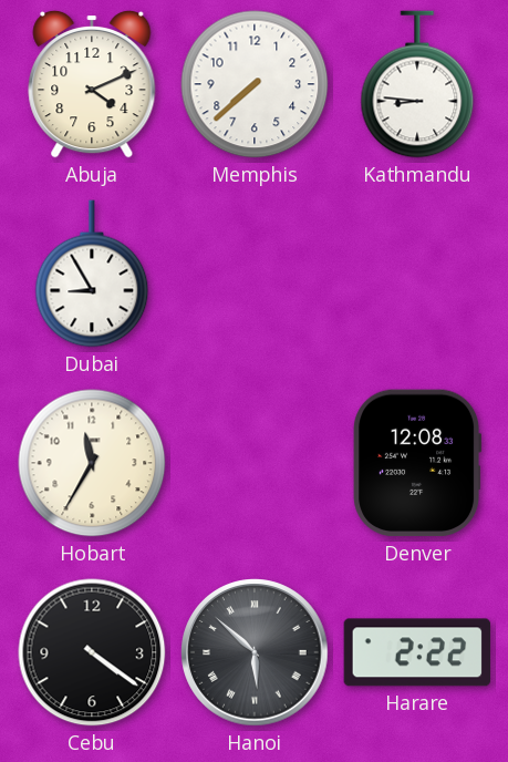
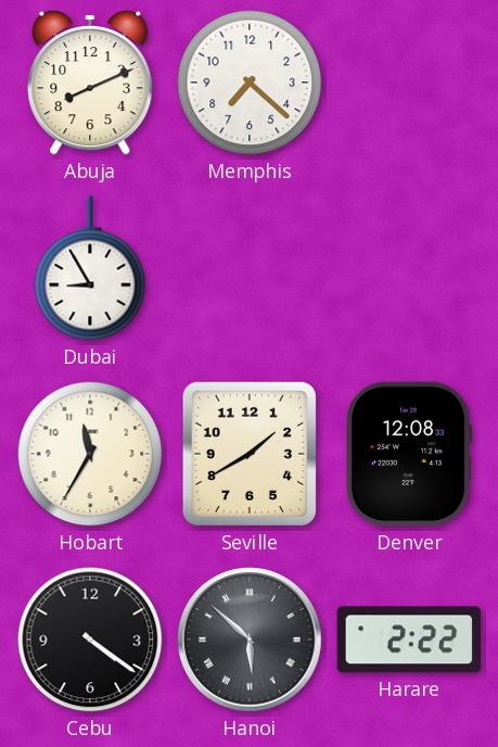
Abuja: 4:11 -> 8:11
Memphis: 7:38 -> 7:22
Kathmandu: 8:46 -> none
Seville: none -> 1:40
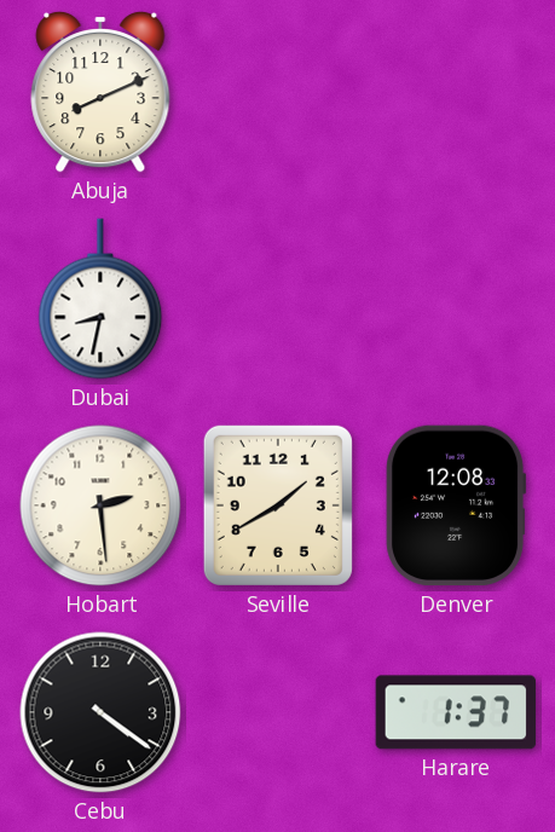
Memphis: 7:22 -> none
Dubai: 8:55 -> 8:32
Hobart: 11:35 -> 2:29
Hanoi: 5:52 -> none
Harare: 2:22 -> 1:37
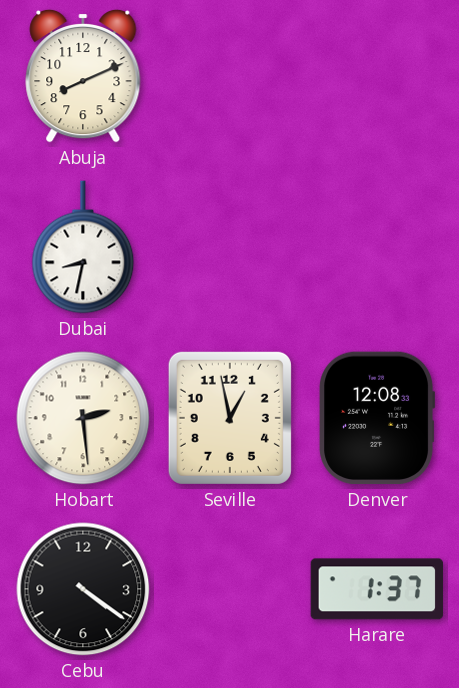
Seville: 1:40 -> 12:58
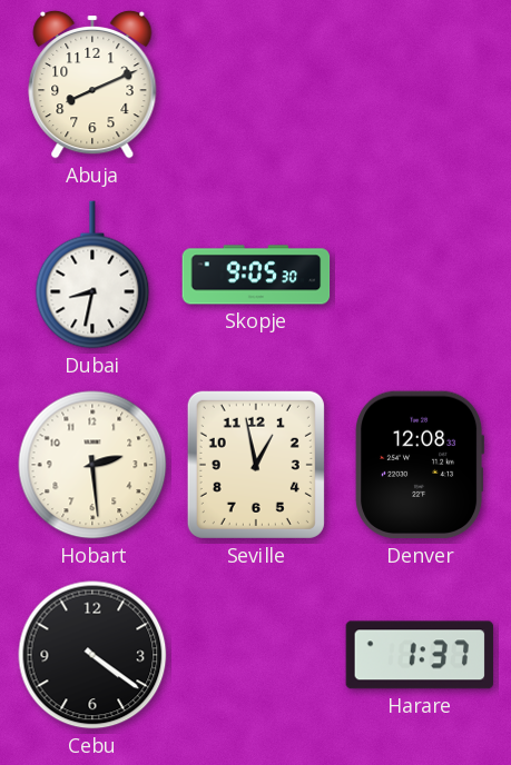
Skopje: none -> 9:05
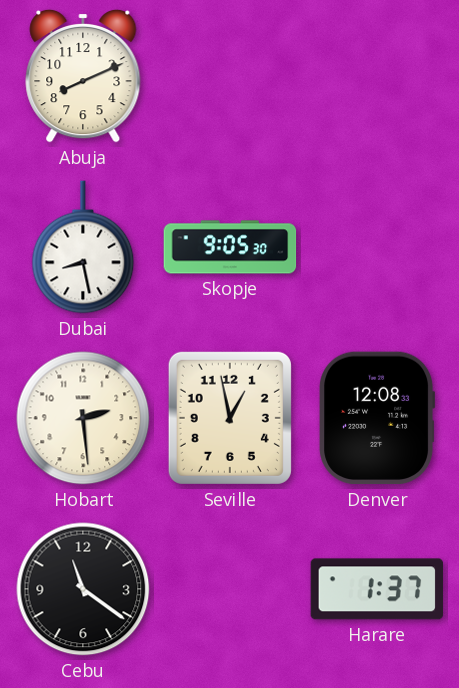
Dubai: 8:32 -> 8:28
Cebu: 4:21 -> 11:21
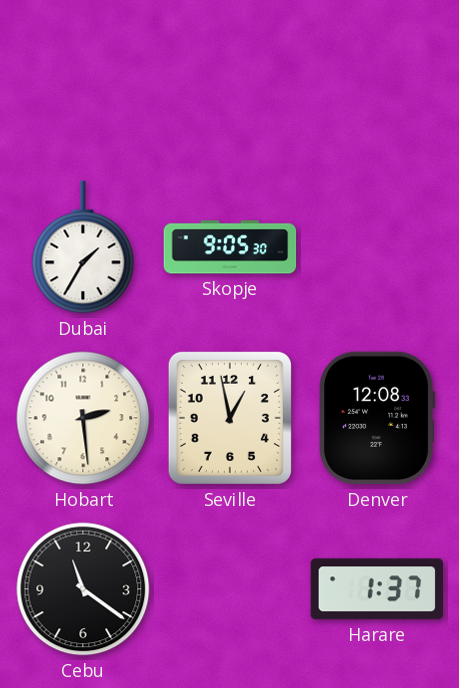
Abuja: 8:11 -> none
Dubai: 8:28 -> 1:35
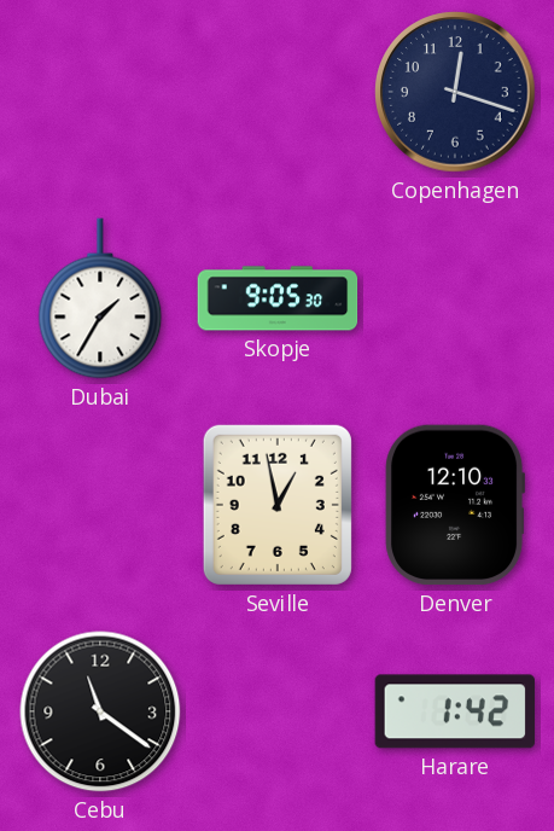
Copenhagen: none -> 12:18
Hobart: 2:29 -> none
Denver: 12:08 -> 12:10
Harare: 1:37 -> 1:42
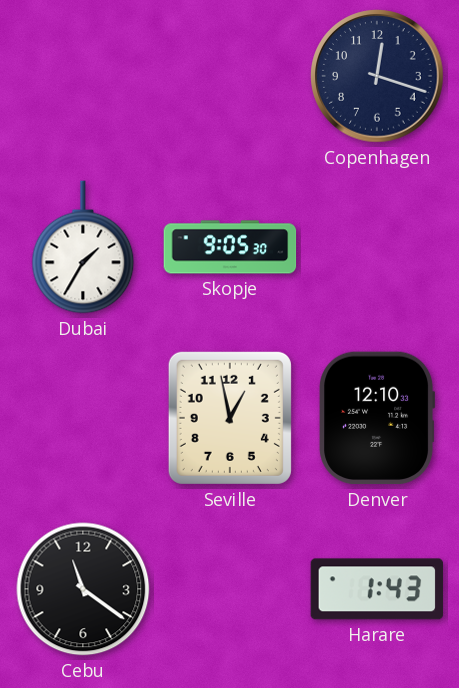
Harare: 1:42 -> 1:43
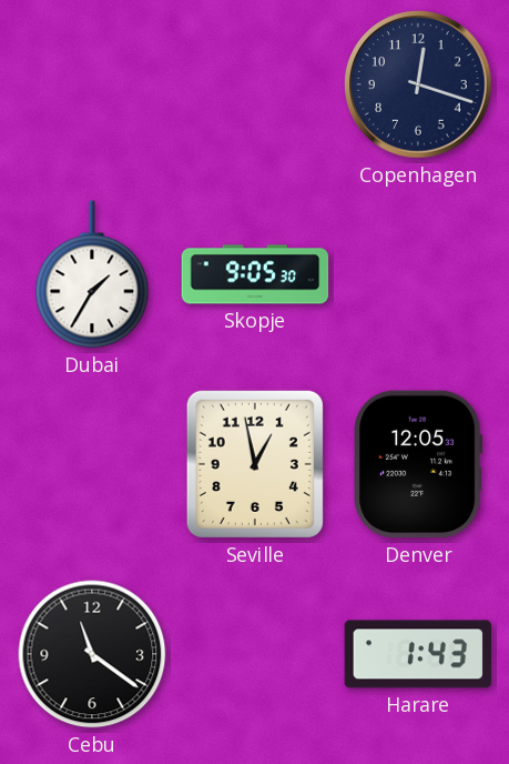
Denver: 12:10 -> 12:05
